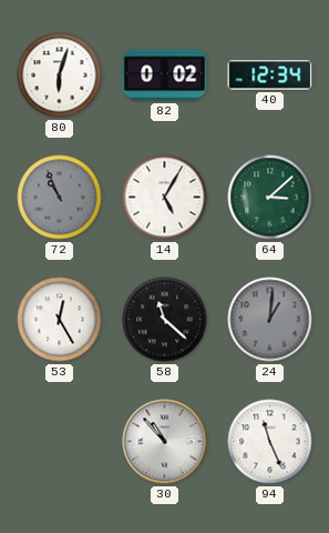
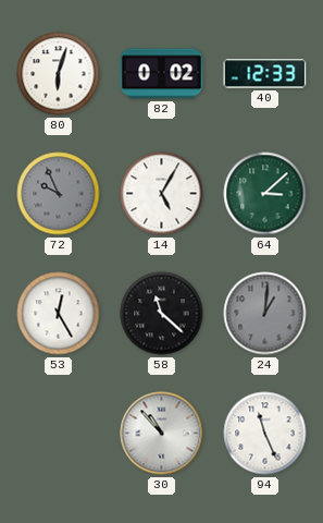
40: 12:34 -> 12:33
72: 10:56 -> 9:56
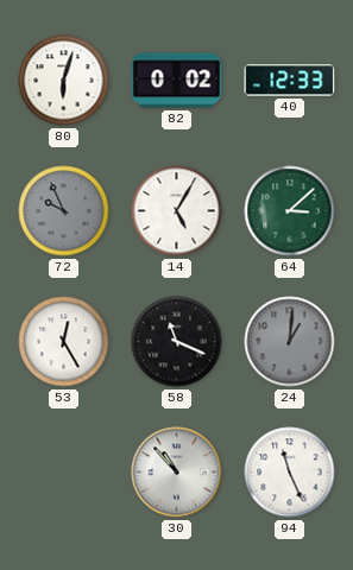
58: 11:22 -> 11:19
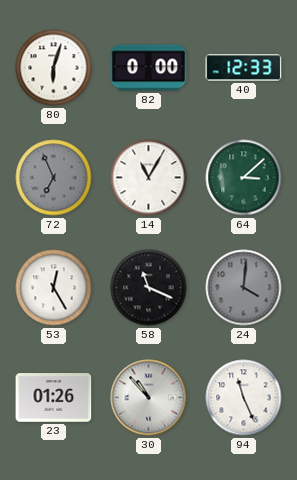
82: 0:02 -> 0:00
72: 9:56 -> 6:56
14: 5:05 -> 11:05
24: 1:01 -> 4:01
23: none -> 01:26
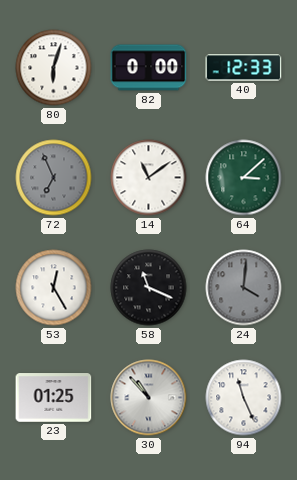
14: 11:05 -> 11:09
23: 01:26 -> 01:25
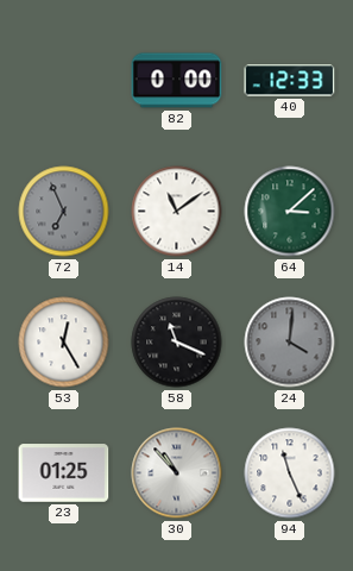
80: 6:03 -> none
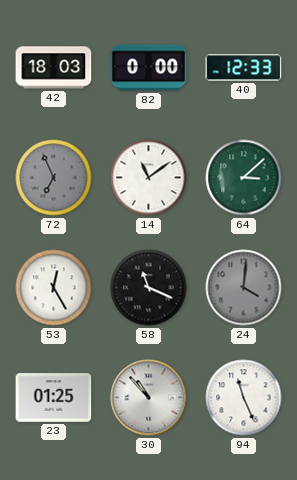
42: none -> 18:03
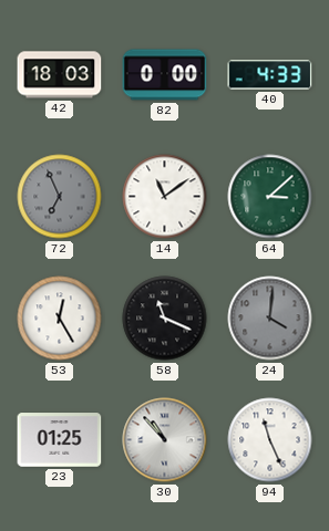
40: 12:33 -> 4:33
